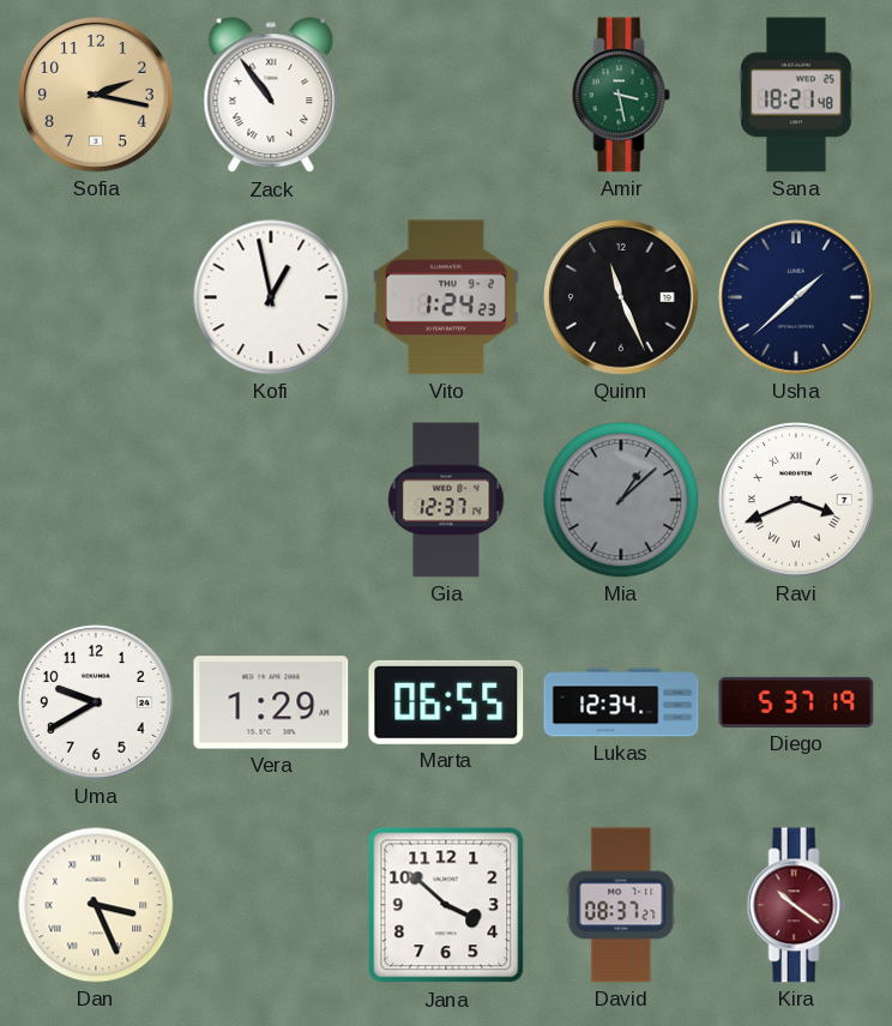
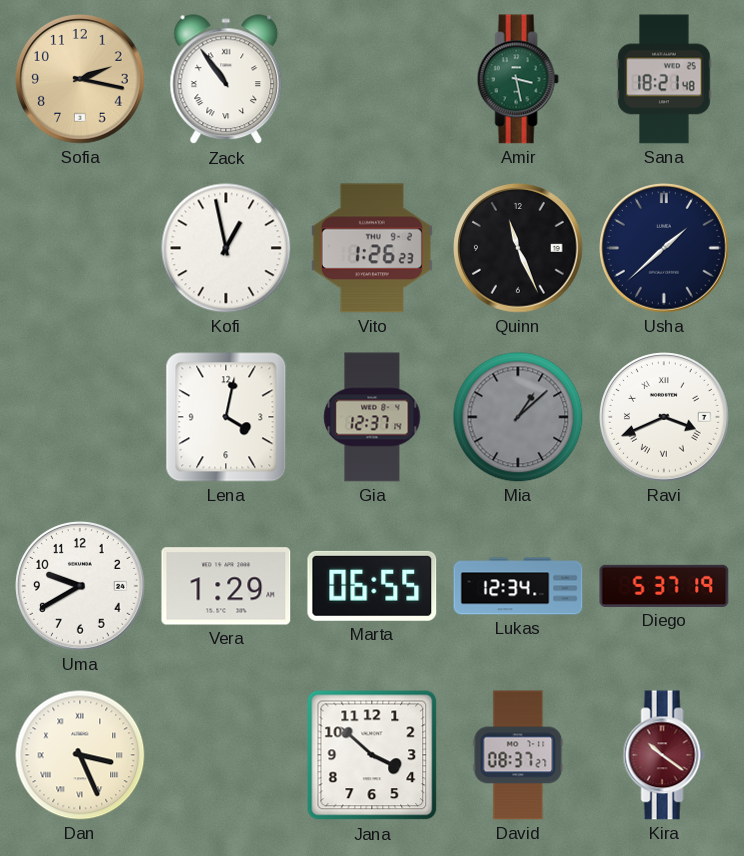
Vito: 1:24 -> 1:26
Lena: none -> 4:02
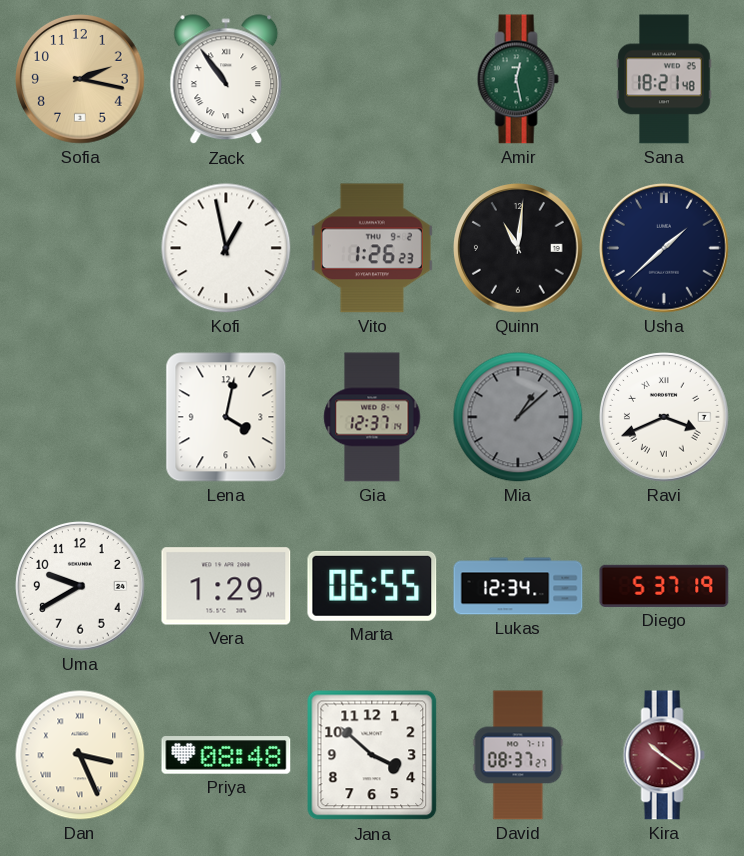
Amir: 3:28 -> 12:28
Quinn: 11:26 -> 11:01
Priya: none -> 08:48
